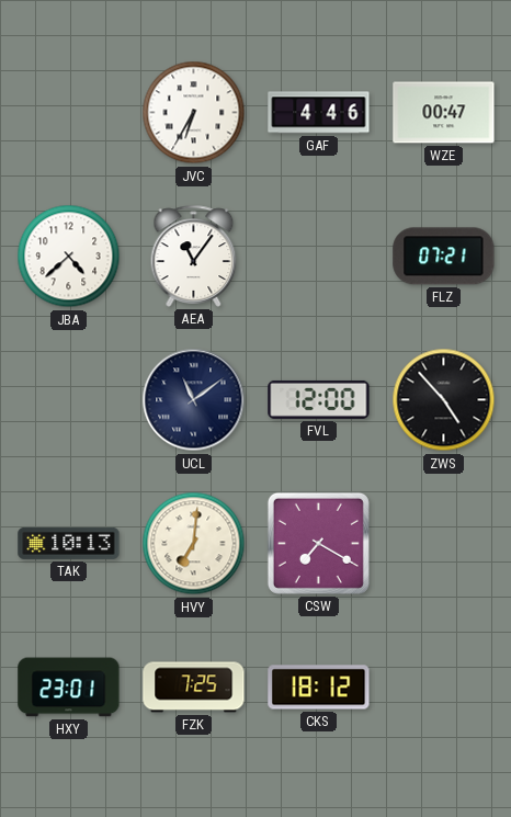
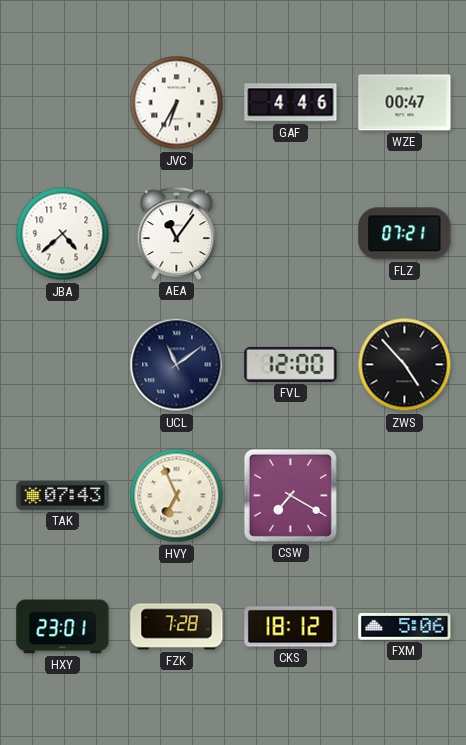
TAK: 10:13 -> 07:43
HVY: 7:01 -> 6:56
FZK: 7:25 -> 7:28
FXM: none -> 5:06
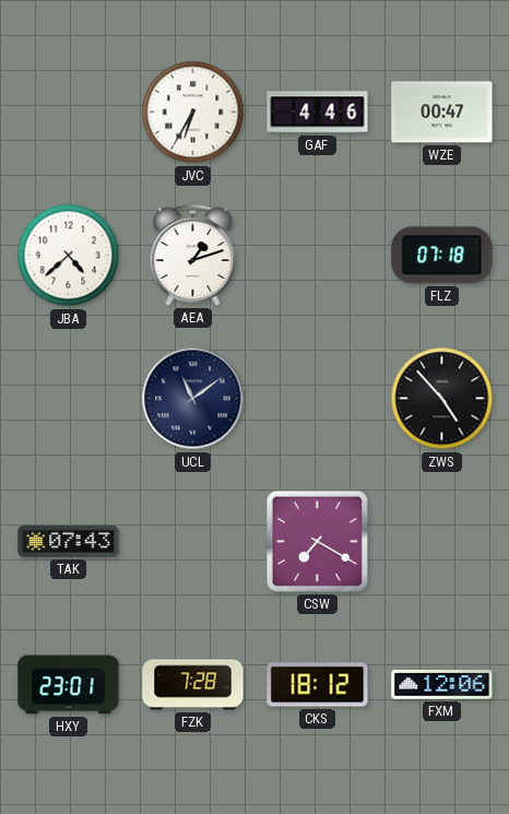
AEA: 11:06 -> 1:12
FLZ: 07:21 -> 07:18
FVL: 12:00 -> none
HVY: 6:56 -> none
FXM: 5:06 -> 12:06
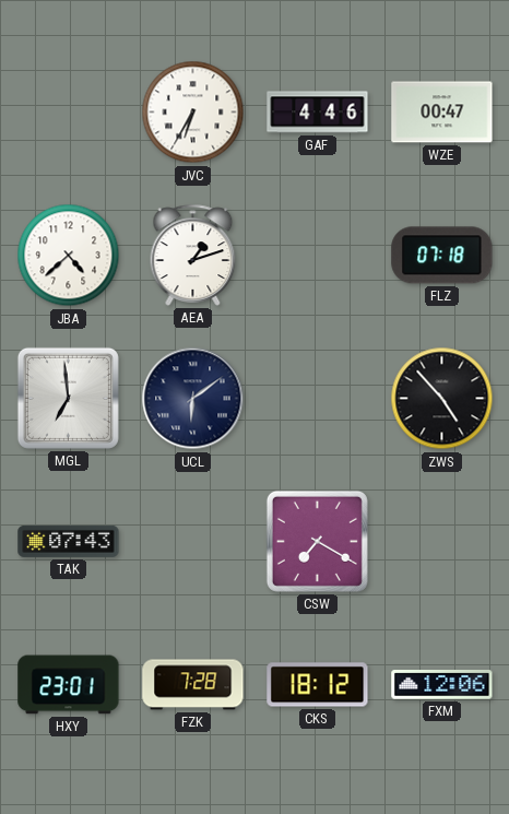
MGL: none -> 6:59
UCL: 11:09 -> 6:09
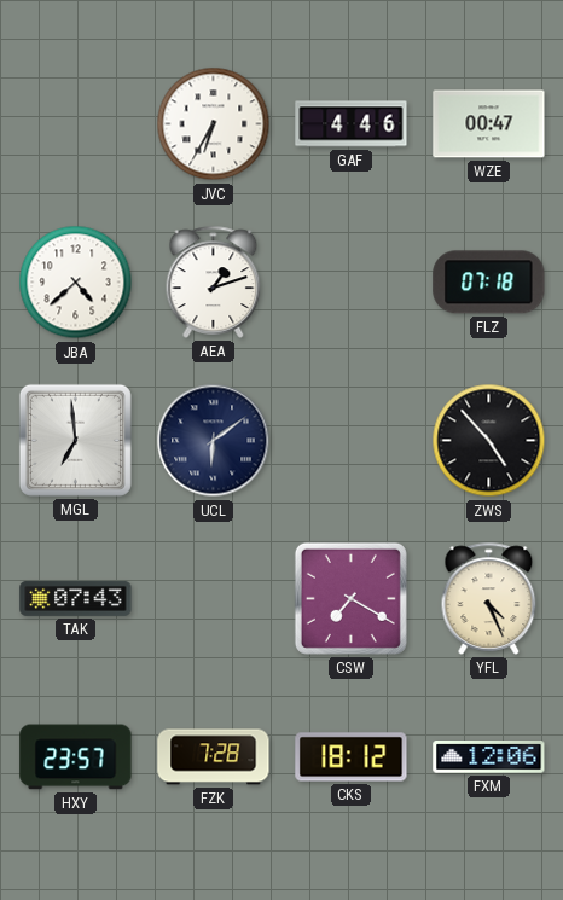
YFL: none -> 4:26
HXY: 23:01 -> 23:57
